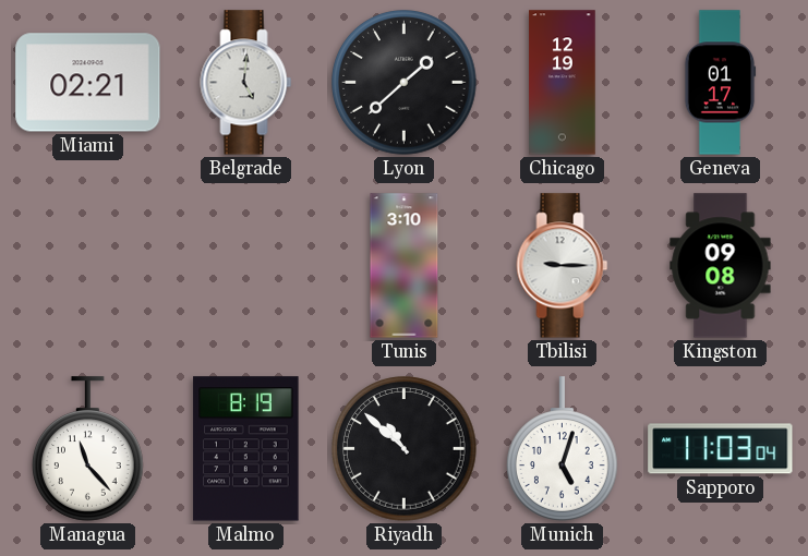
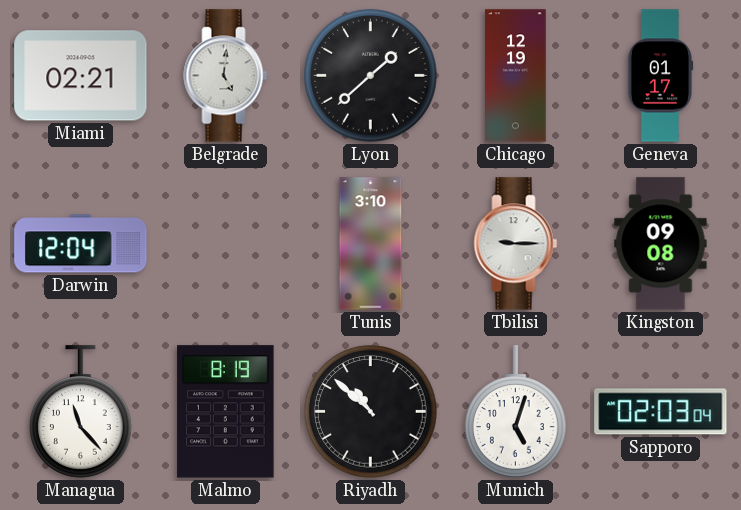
Darwin: none -> 12:04
Sapporo: 11:03 -> 02:03
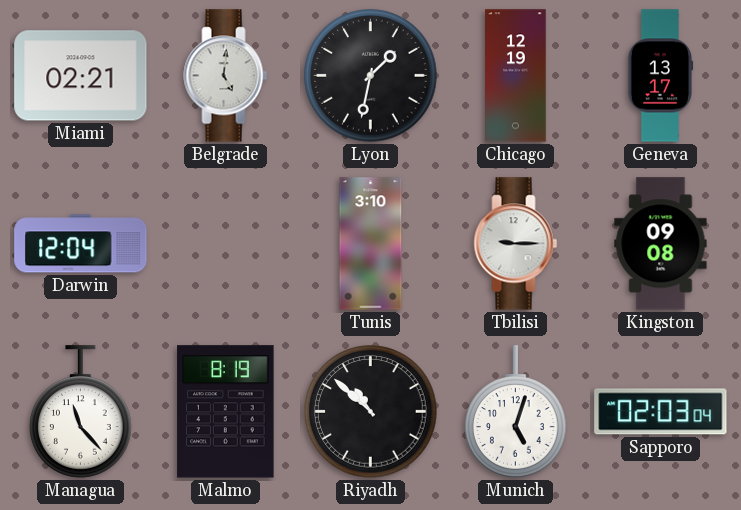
Lyon: 1:38 -> 1:32
Geneva: 01:17 -> 13:17
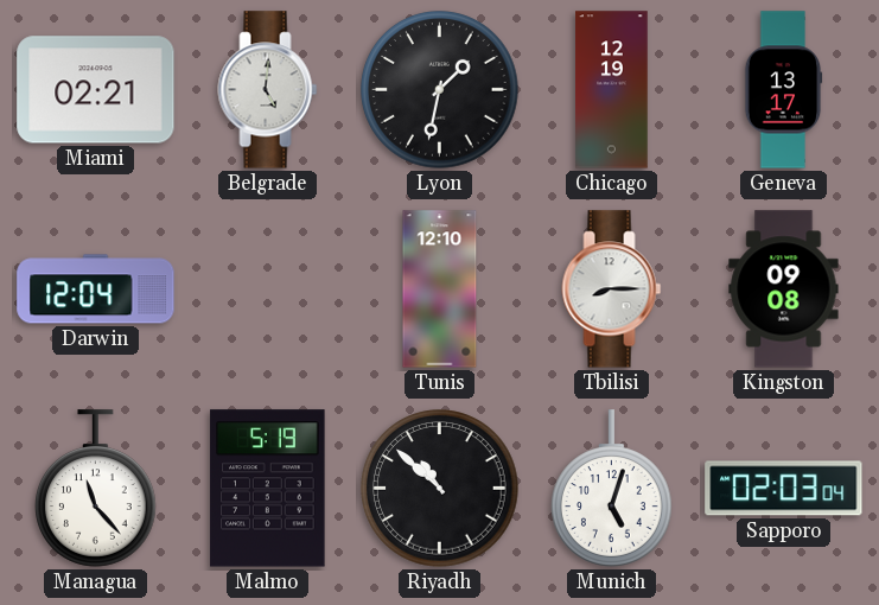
Tunis: 3:10 -> 12:10
Tbilisi: 9:15 -> 8:15
Malmo: 8:19 -> 5:19
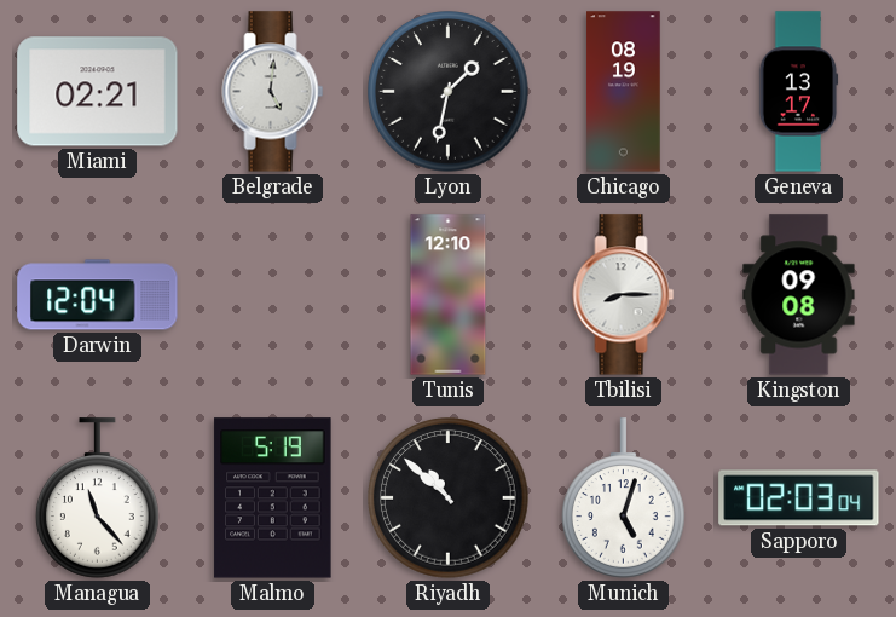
Chicago: 12:19 -> 08:19
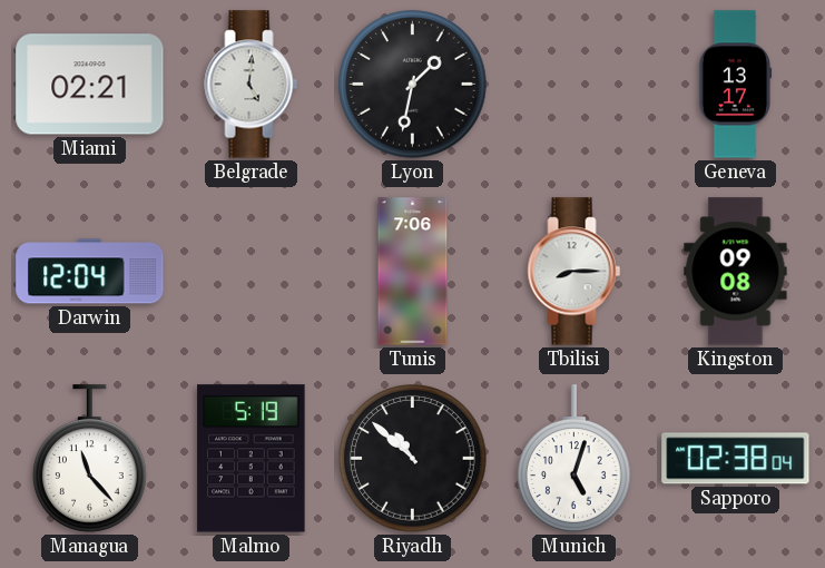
Chicago: 08:19 -> none
Tunis: 12:10 -> 7:06
Sapporo: 02:03 -> 02:38
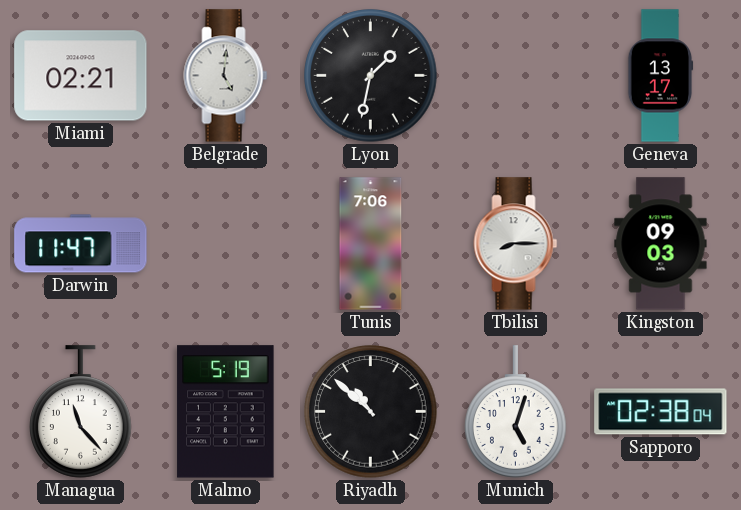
Darwin: 12:04 -> 11:47
Kingston: 09:08 -> 09:03
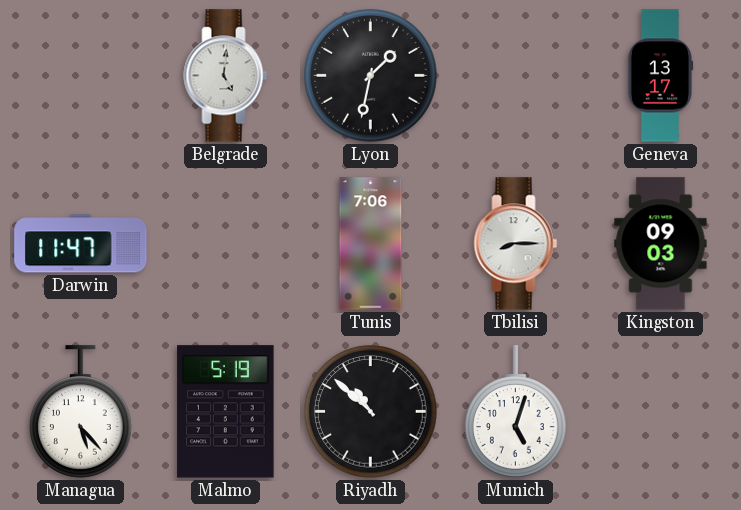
Miami: 02:21 -> none
Managua: 11:23 -> 5:23
Sapporo: 02:38 -> none
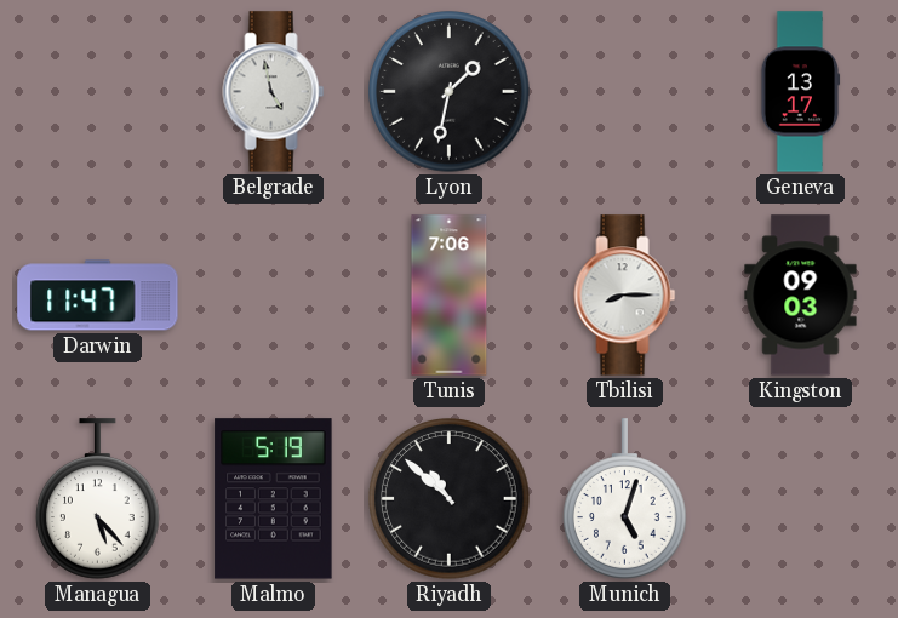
Belgrade: 5:01 -> 4:58
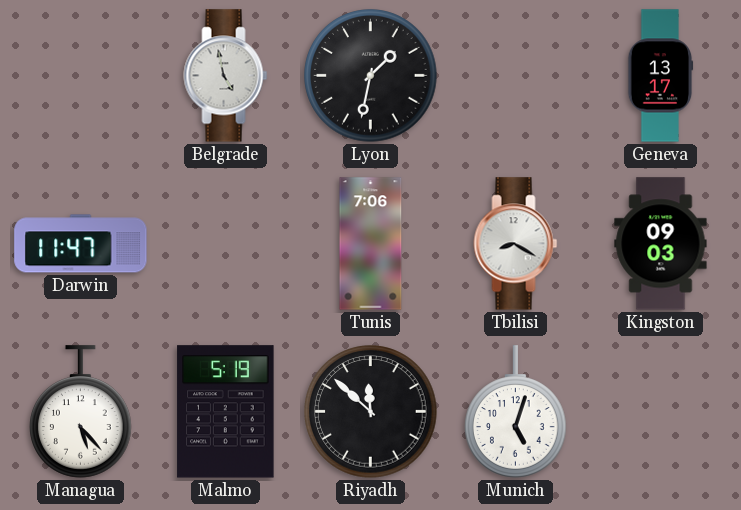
Tbilisi: 8:15 -> 8:20
Riyadh: 10:52 -> 11:52
